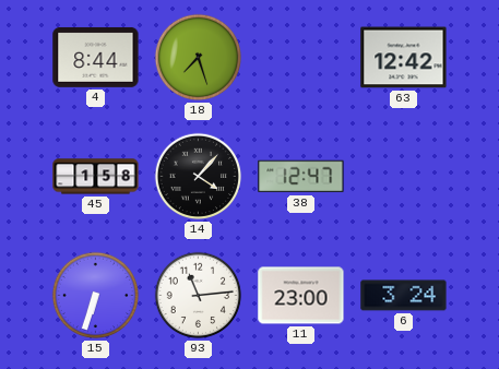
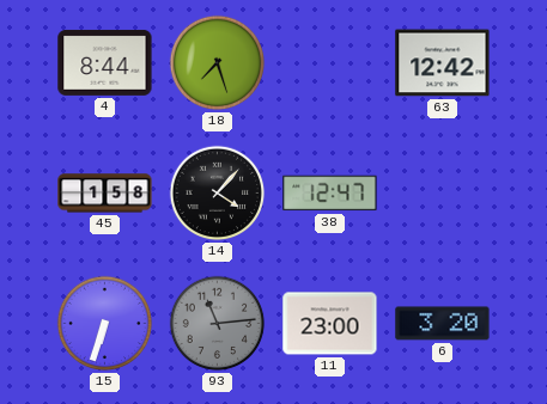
93 dial: white -> grey
6: 3:24 -> 3:20
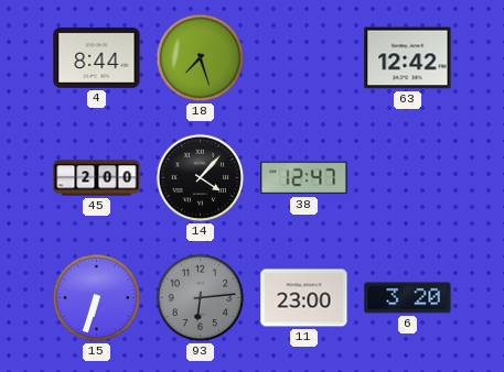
45: 1:58 -> 2:00
93: 11:14 -> 6:14
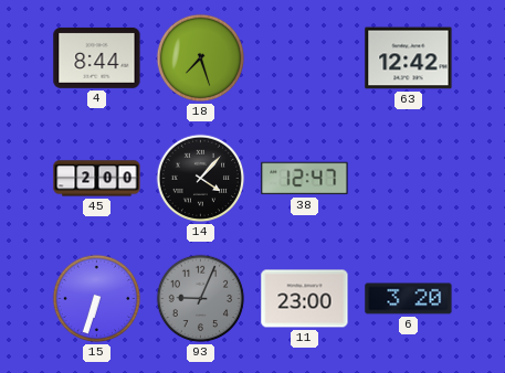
93: 6:14 -> 9:04
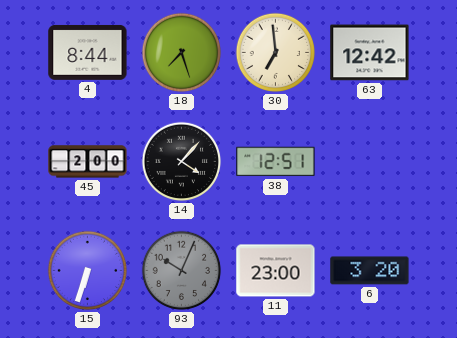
30: none -> 6:59
38: 12:47 -> 12:51
93: 9:04 -> 10:04
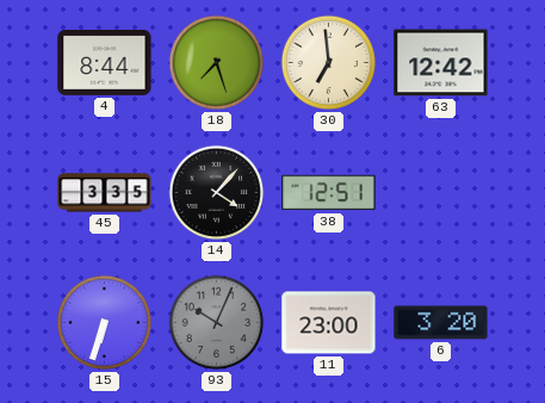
45: 2:00 -> 3:35
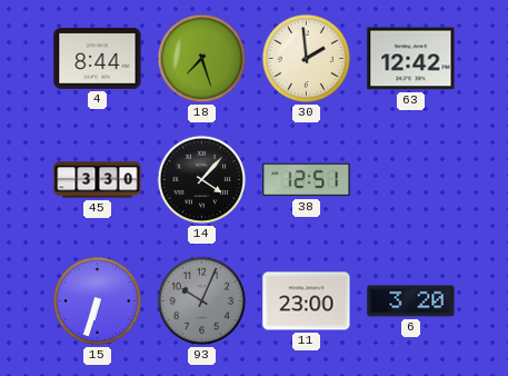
30: 6:59 -> 1:59
45: 3:35 -> 3:30
